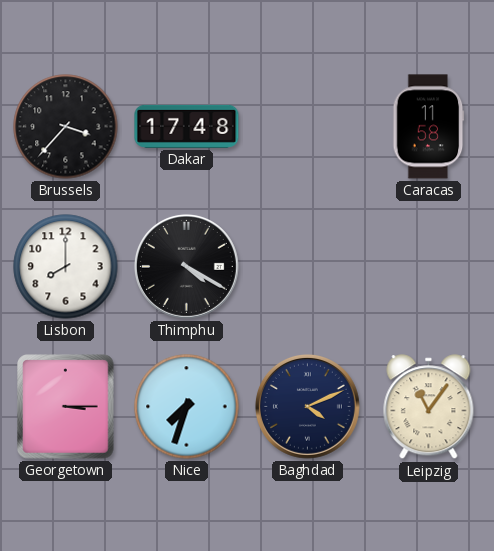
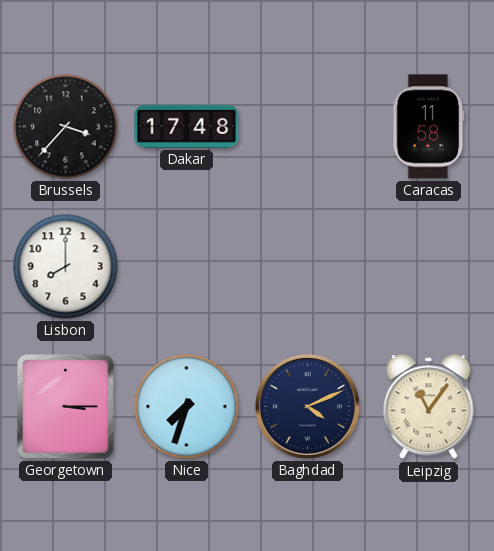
Thimphu: 4:20 -> none
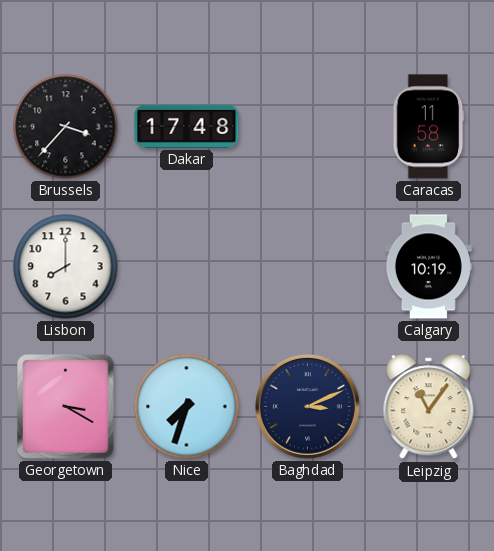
Calgary: none -> 10:19
Georgetown: 3:15 -> 3:20
Baghdad: 4:11 -> 3:11
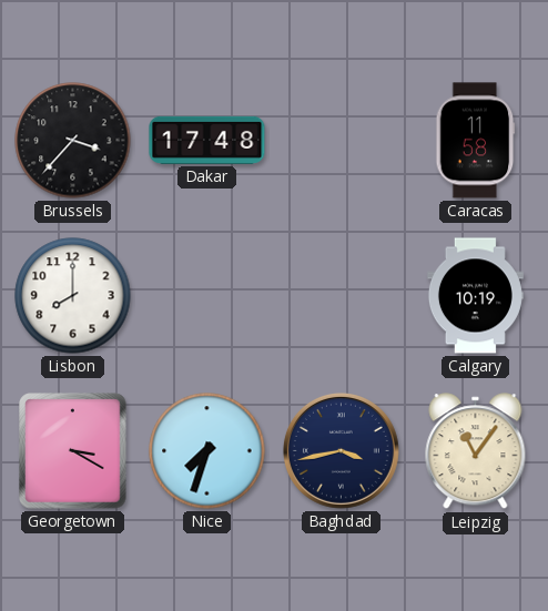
Baghdad: 3:11 -> 3:43
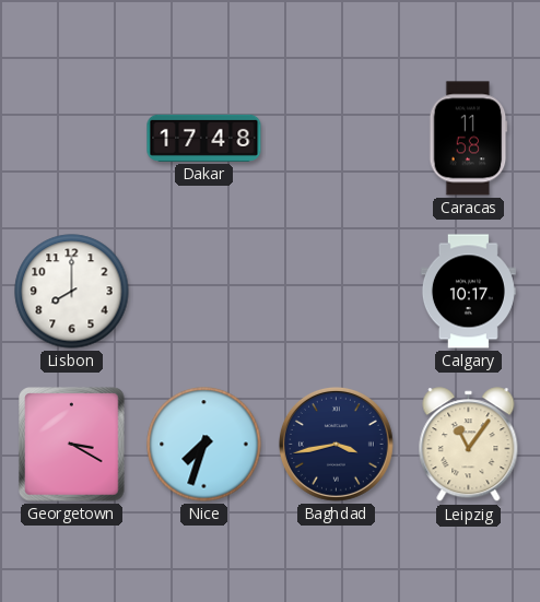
Brussels: 3:37 -> none
Calgary: 10:19 -> 10:17
